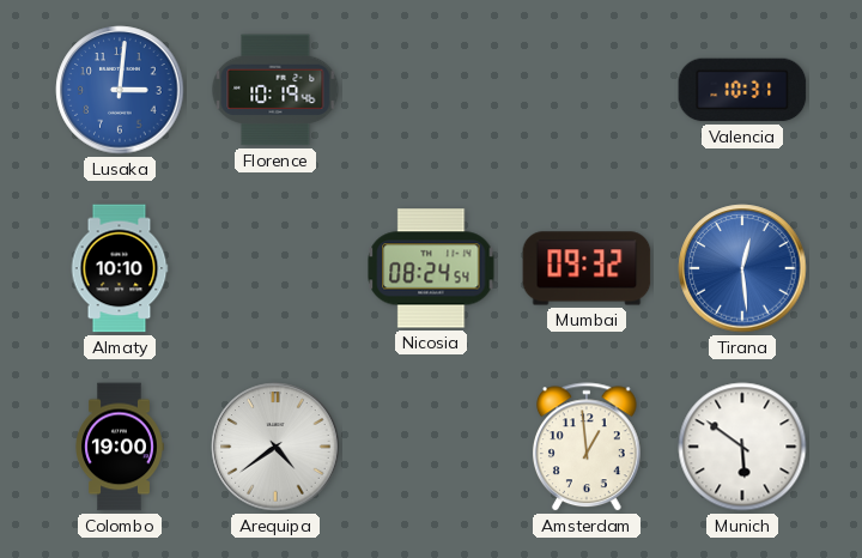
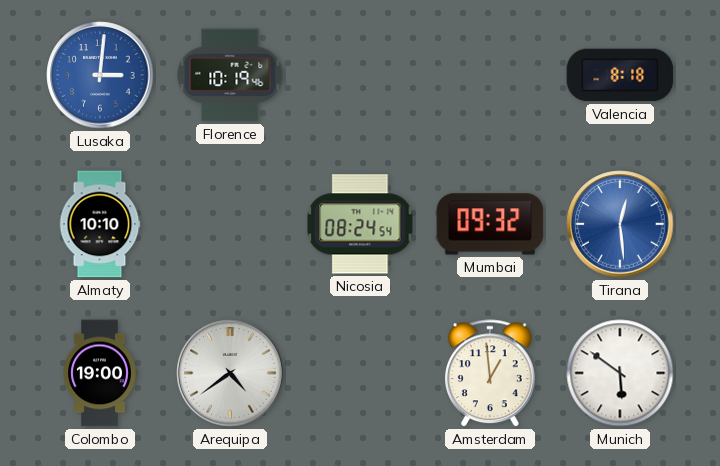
Valencia: 10:31 -> 8:18
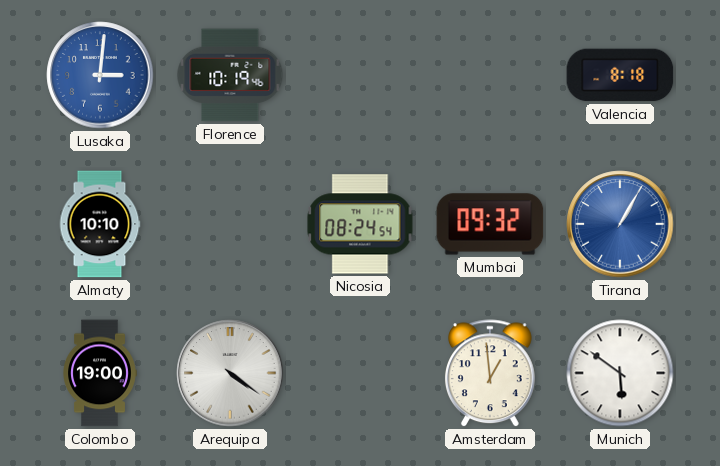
Tirana: 12:29 -> 1:05
Arequipa: 4:39 -> 4:21
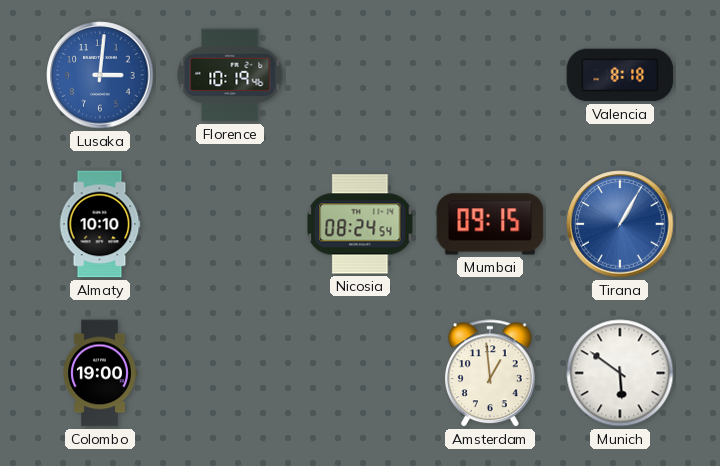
Mumbai: 09:32 -> 09:15
Arequipa: 4:21 -> none
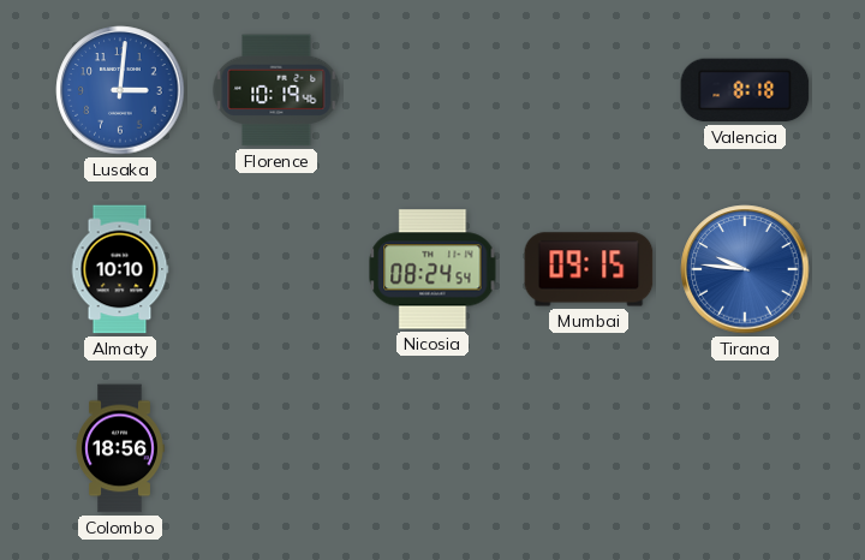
Tirana: 1:05 -> 9:46
Colombo: 19:00 -> 18:56
Amsterdam: 12:59 -> none
Munich: 5:51 -> none
